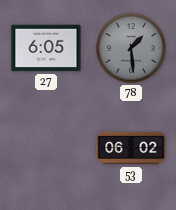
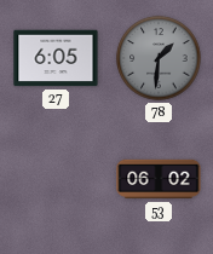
78: 1:29 -> 1:31
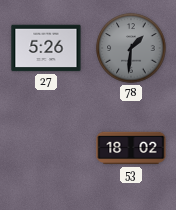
27: 6:05 -> 5:26
53: 06:02 -> 18:02
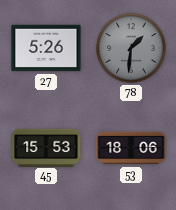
45: none -> 15:53
53: 18:02 -> 18:06
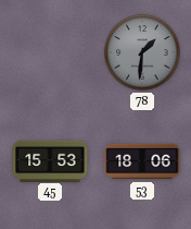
27: 5:26 -> none
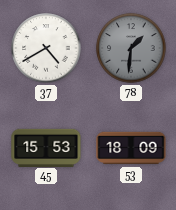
37: none -> 4:40
53: 18:06 -> 18:09
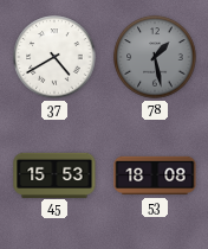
78: 1:31 -> 1:28
53: 18:09 -> 18:08
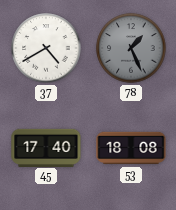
78: 1:28 -> 1:26
45: 15:53 -> 17:40
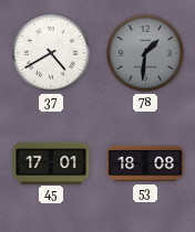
78: 1:26 -> 1:31
45: 17:40 -> 17:01
